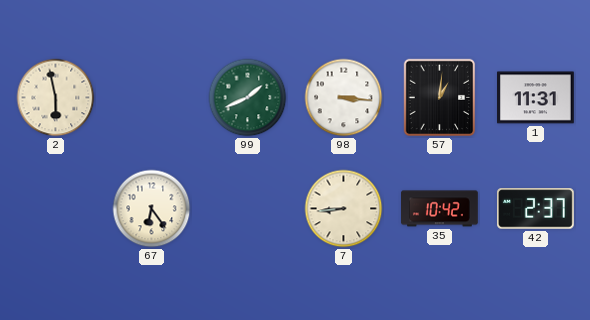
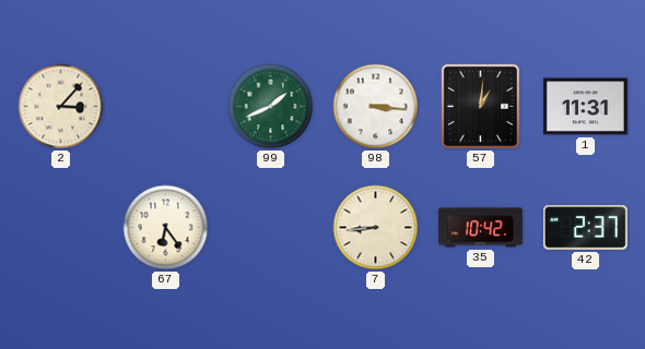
2: 5:58 -> 3:07
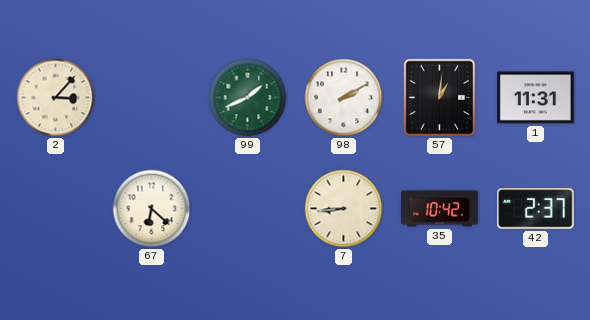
98: 3:16 -> 2:10
67: 6:24 -> 6:22
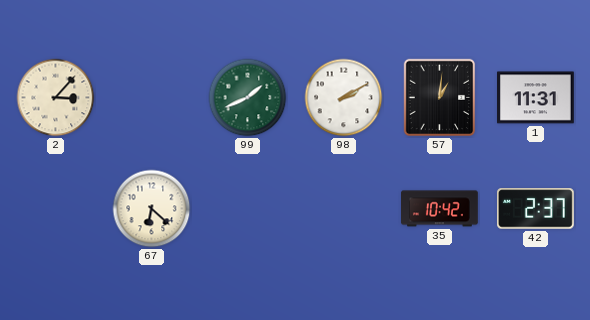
7: 8:44 -> none
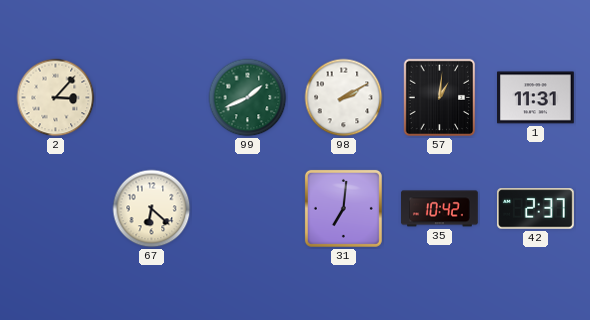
31: none -> 7:01
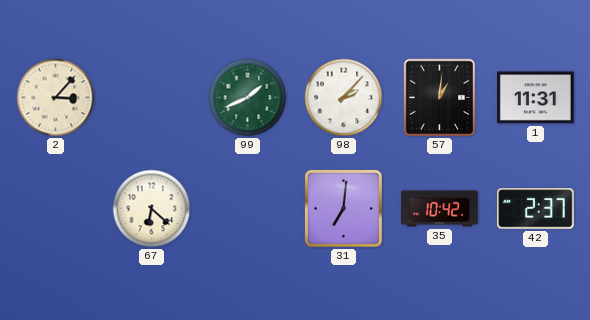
98: 2:10 -> 2:07
